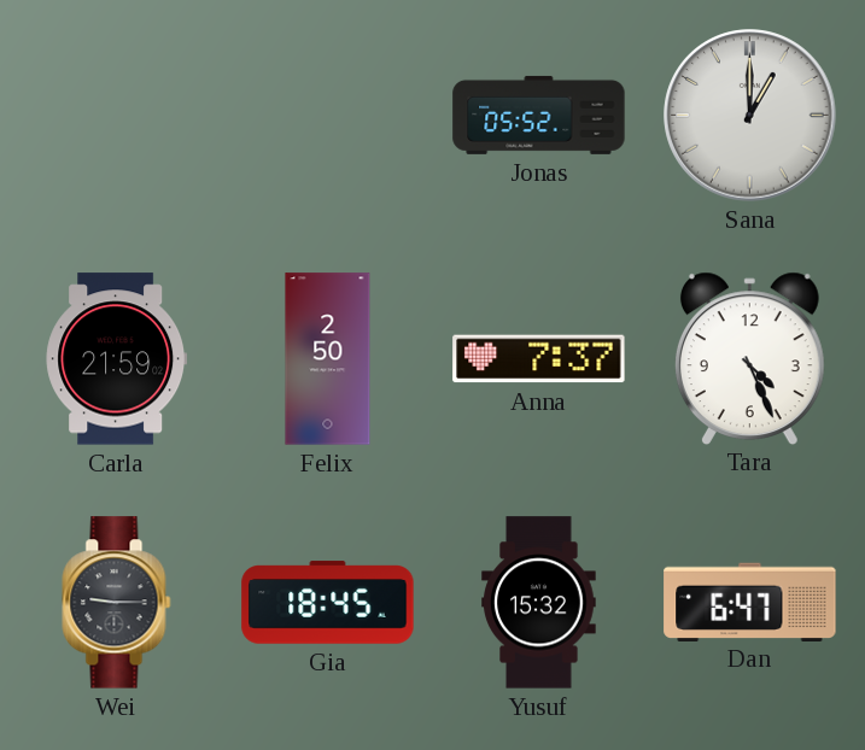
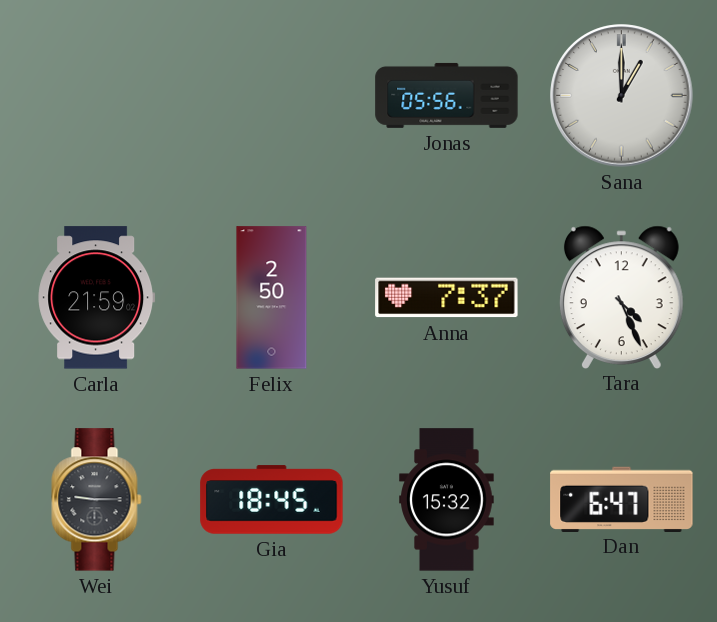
Jonas: 05:52 -> 05:56
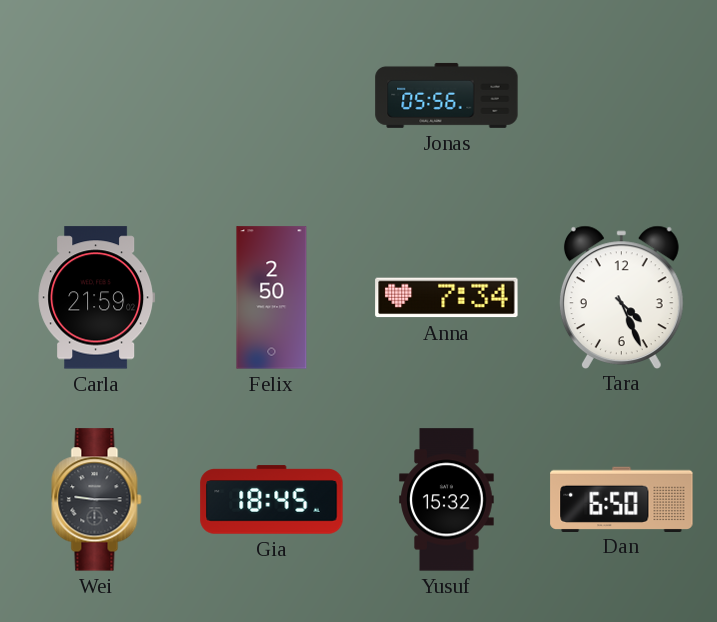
Sana: 1:00 -> none
Anna: 7:37 -> 7:34
Dan: 6:47 -> 6:50
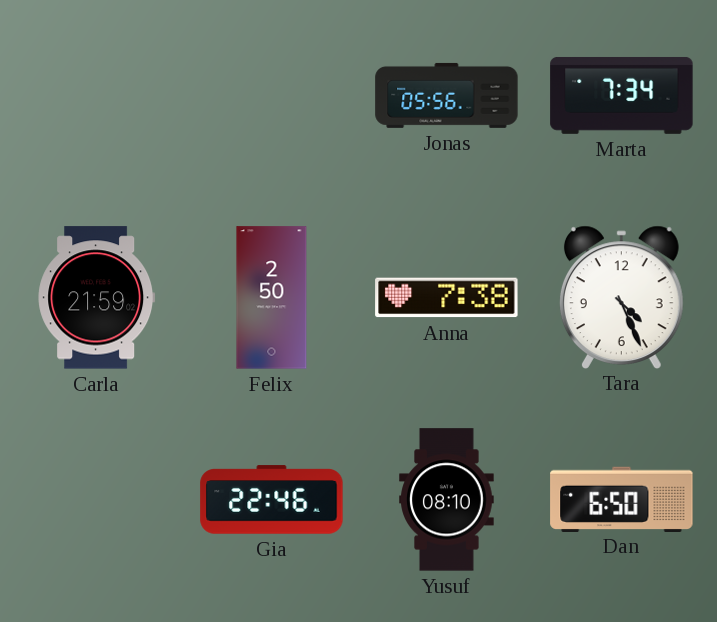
Marta: none -> 7:34
Anna: 7:34 -> 7:38
Wei: 9:15 -> none
Gia: 18:45 -> 22:46
Yusuf: 15:32 -> 08:10
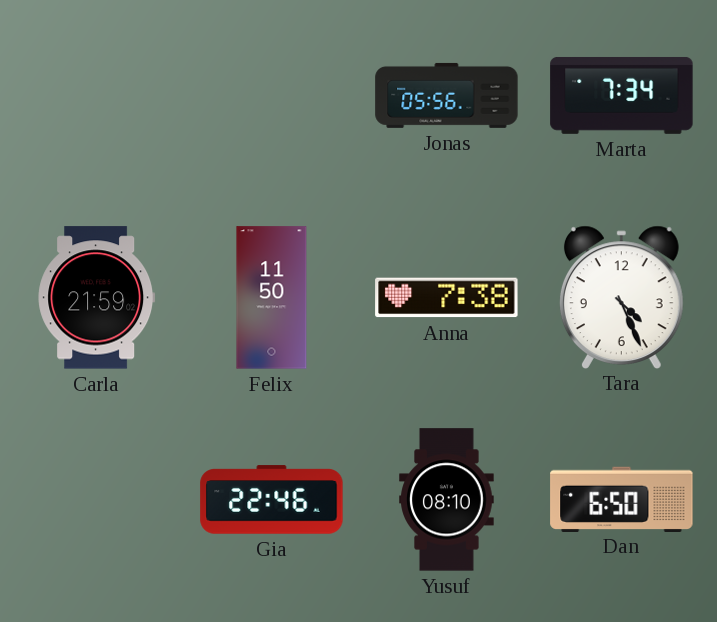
Felix: 2:50 -> 11:50
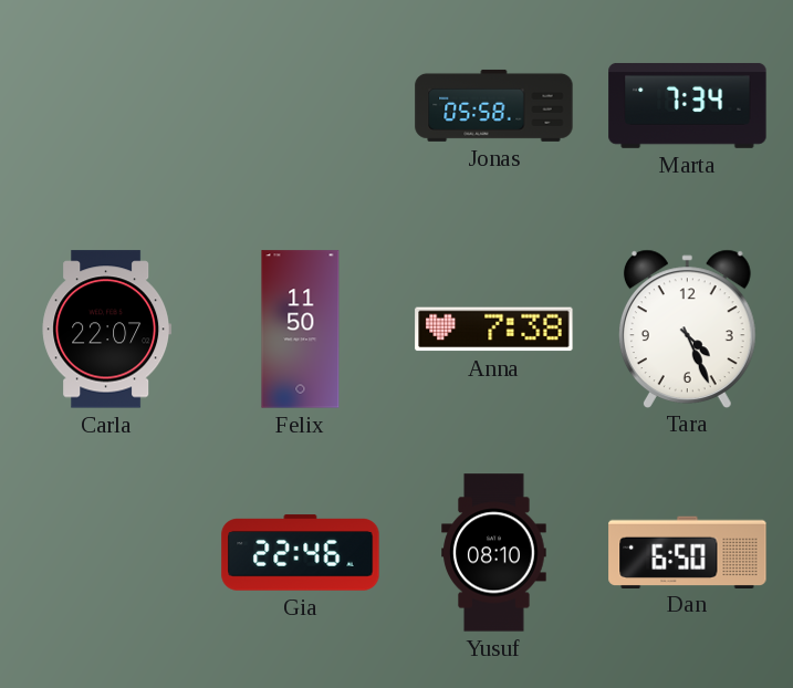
Jonas: 05:56 -> 05:58
Carla: 21:59 -> 22:07
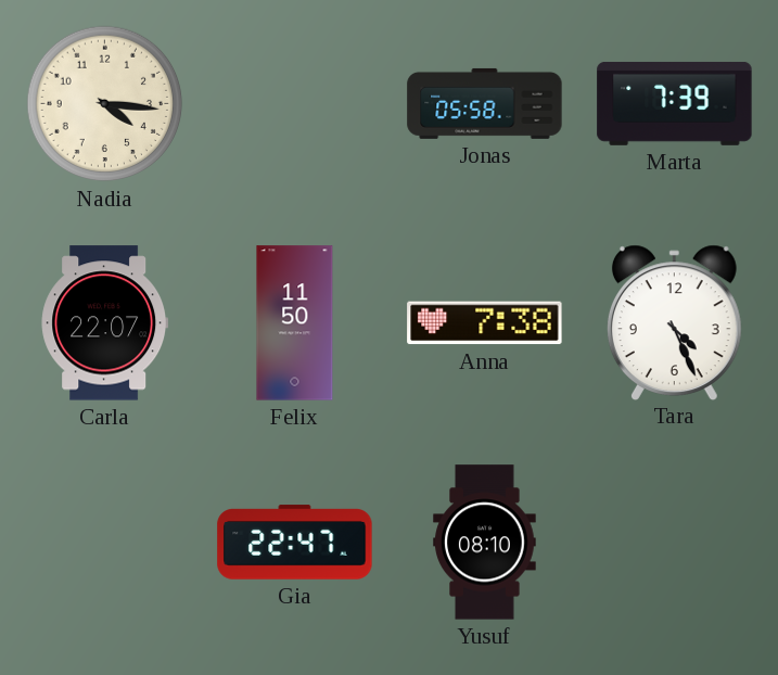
Nadia: none -> 4:16
Marta: 7:34 -> 7:39
Gia: 22:46 -> 22:47
Dan: 6:50 -> none
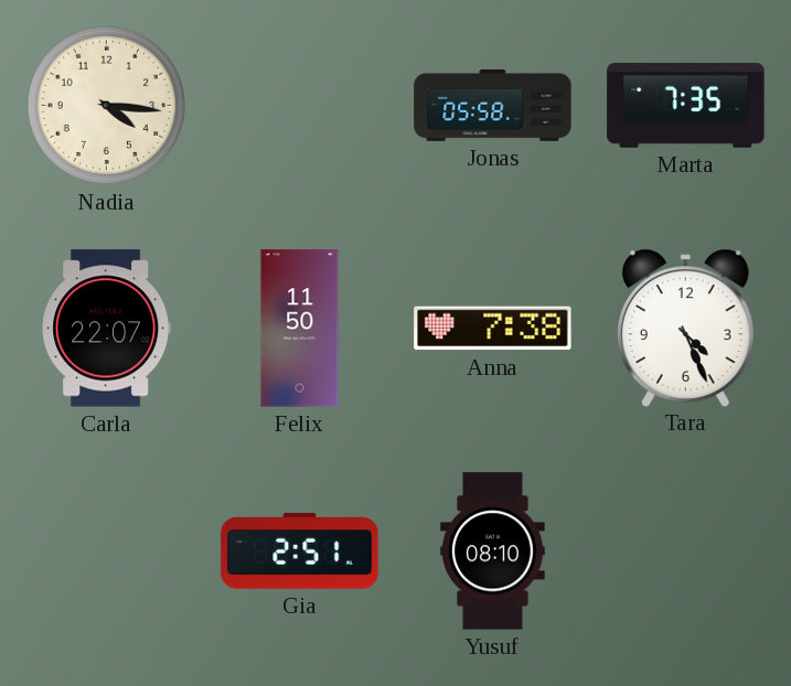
Marta: 7:39 -> 7:35
Gia: 22:47 -> 2:51
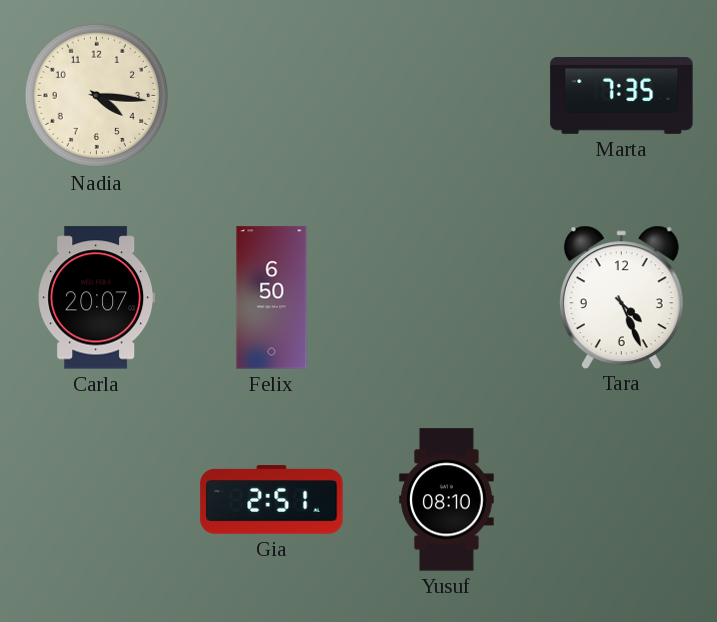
Jonas: 05:58 -> none
Carla: 22:07 -> 20:07
Felix: 11:50 -> 6:50
Anna: 7:38 -> none
